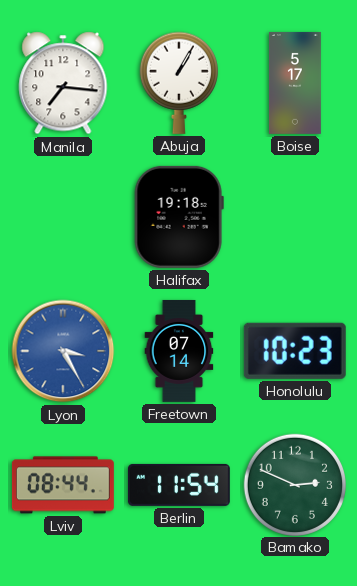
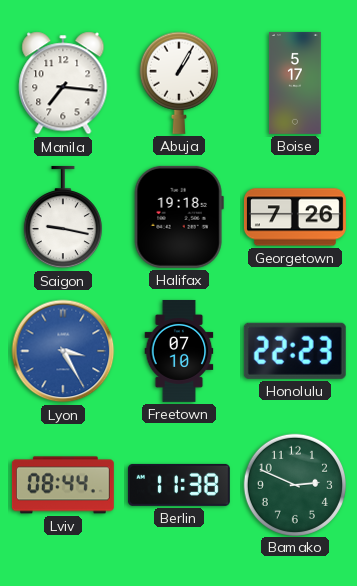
Saigon: none -> 9:17
Georgetown: none -> 7:26
Freetown: 07:14 -> 07:10
Honolulu: 10:23 -> 22:23
Berlin: 11:54 -> 11:38
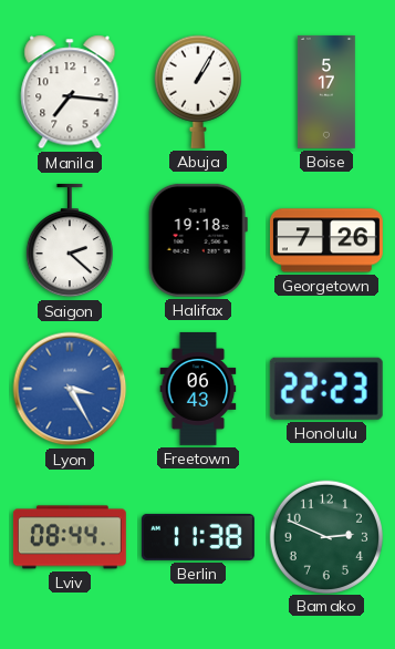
Saigon: 9:17 -> 2:22
Freetown: 07:10 -> 06:43
